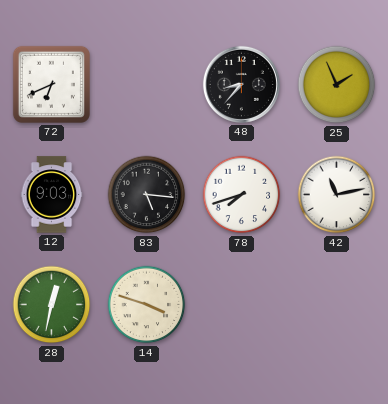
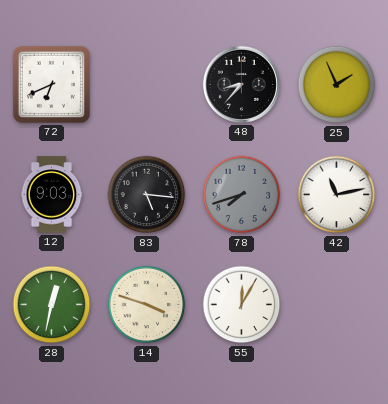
78 dial: white -> grey
55: none -> 12:05
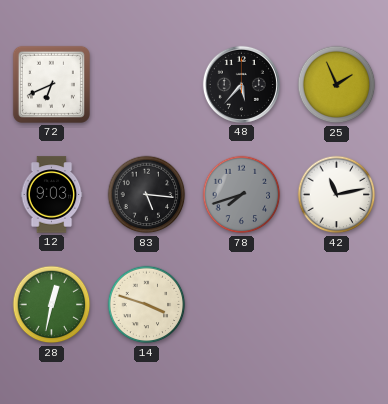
48: 8:37 -> 5:37
55: 12:05 -> none
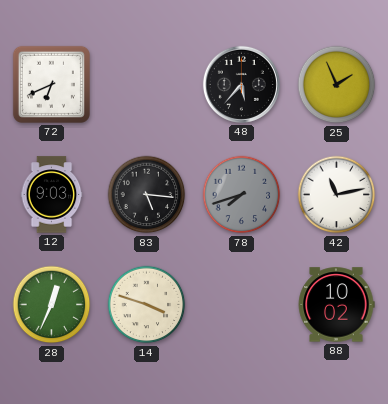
28: 12:32 -> 12:34
88: none -> 10:02
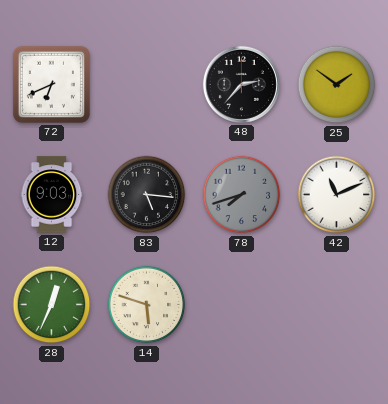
48: 5:37 -> 2:37
25: 1:56 -> 1:51
42: 11:13 -> 11:11
14: 3:48 -> 5:48
88: 10:02 -> none
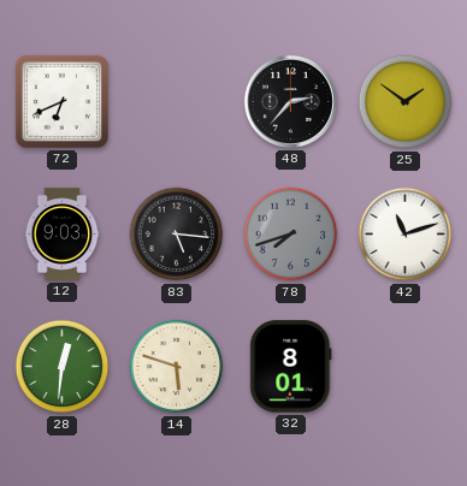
42: 11:11 -> 11:12
28: 12:34 -> 12:31
32: none -> 8:01
